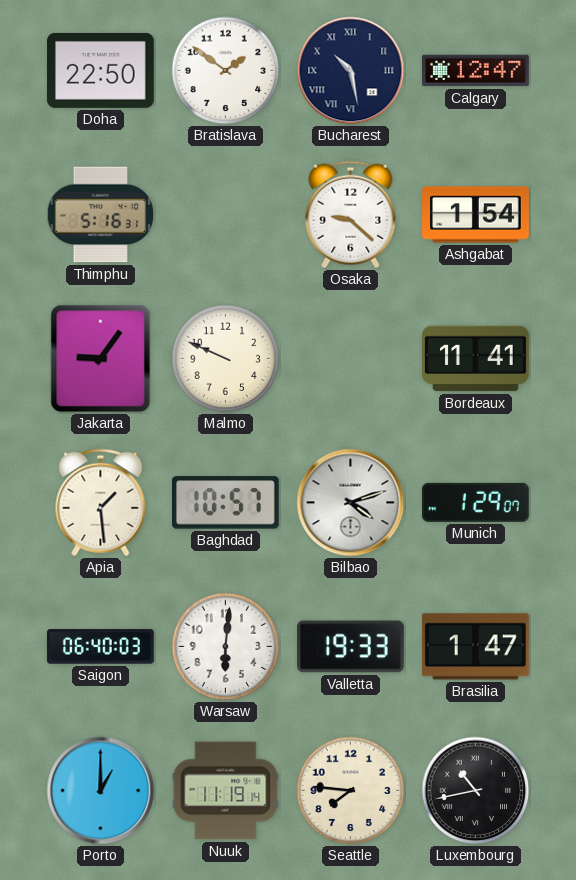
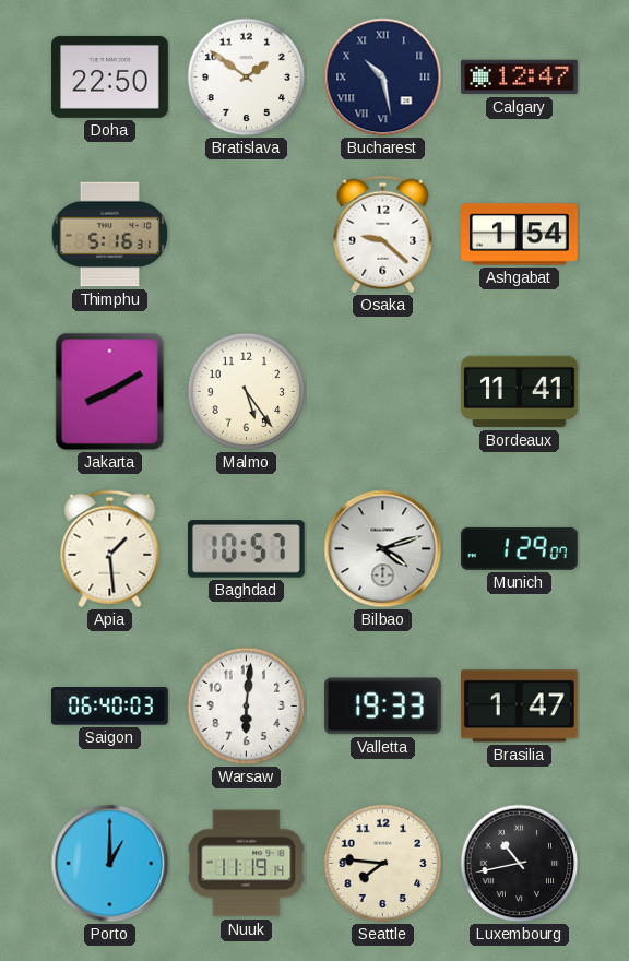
Jakarta: 9:06 -> 8:10
Malmo: 9:49 -> 5:24
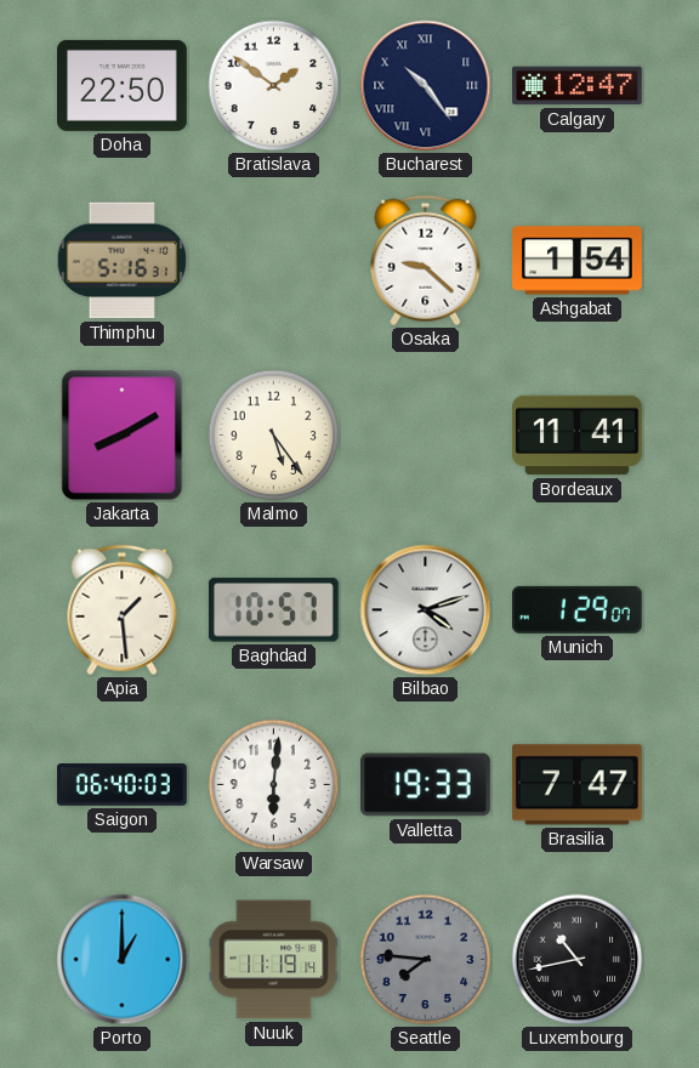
Bucharest: 10:28 -> 10:24
Brasilia: 1:47 -> 7:47
Seattle dial: cream -> grey
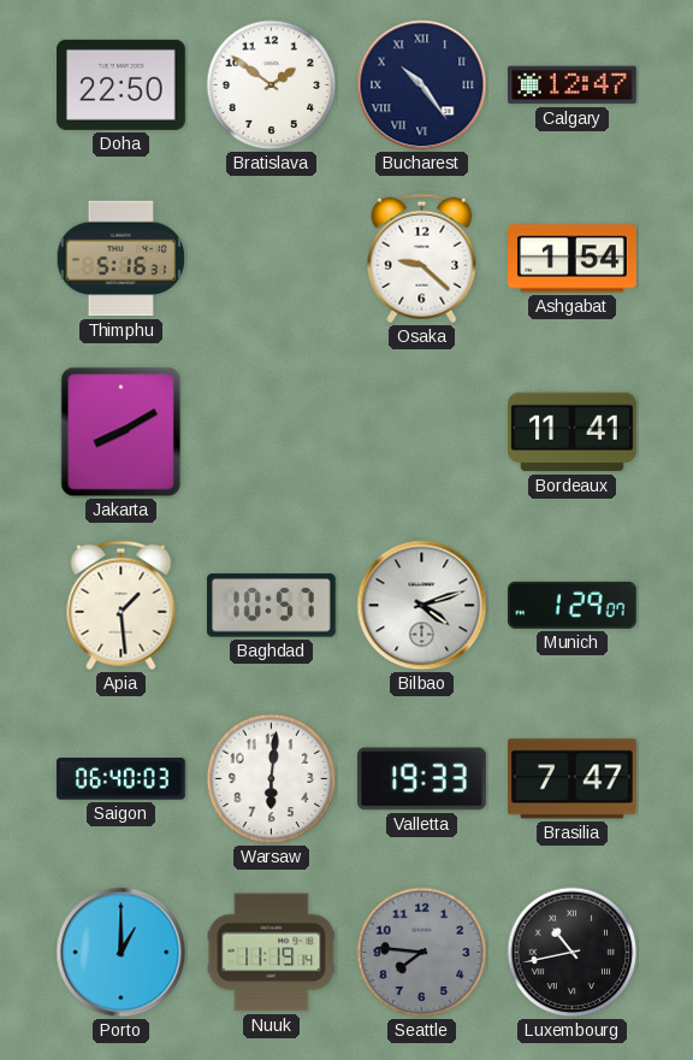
Malmo: 5:24 -> none
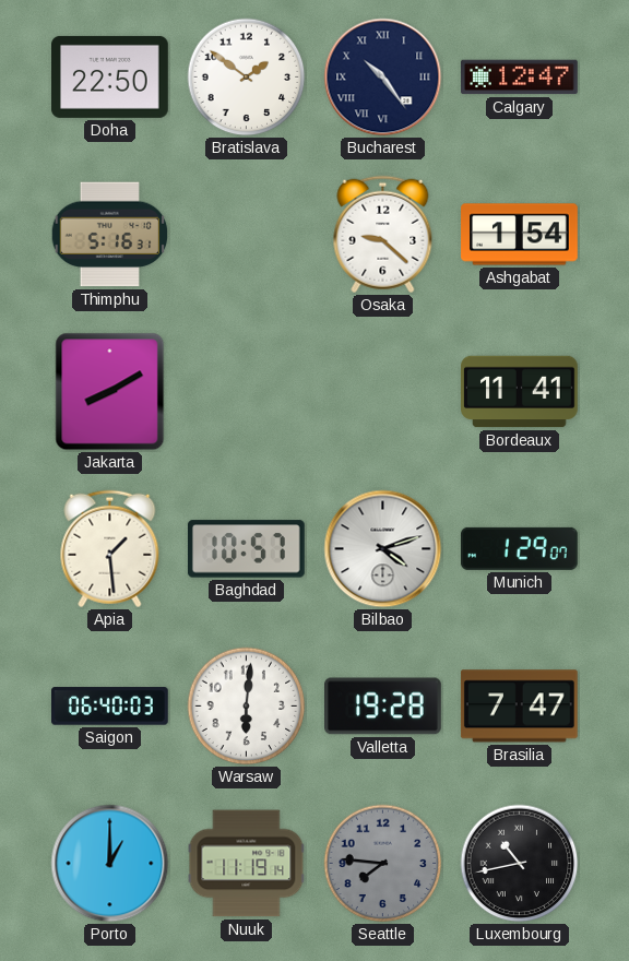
Valletta: 19:33 -> 19:28
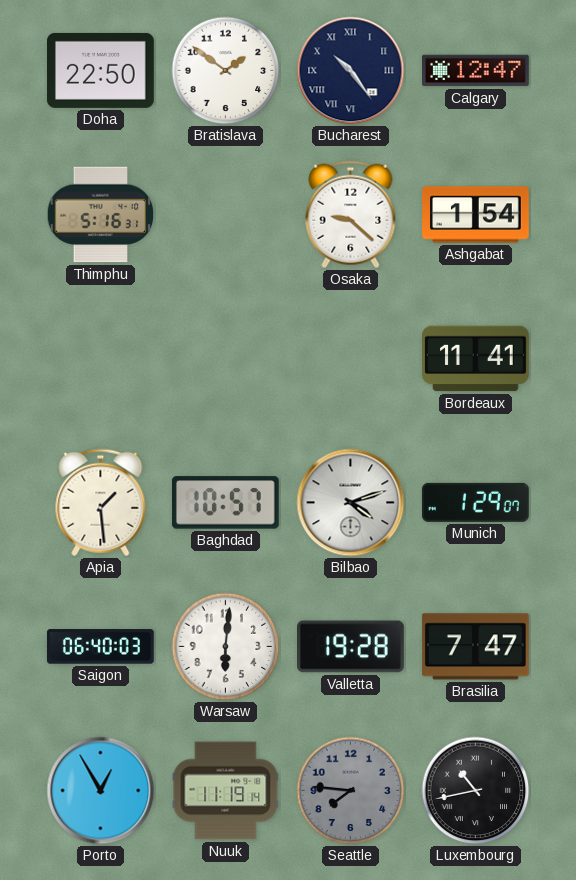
Jakarta: 8:10 -> none
Porto: 1:00 -> 12:55
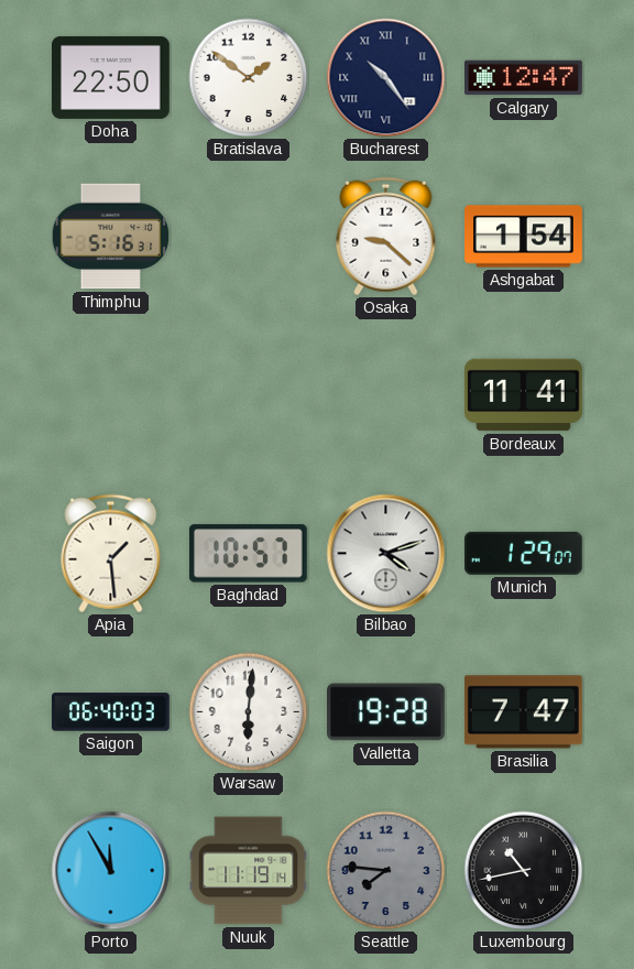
Porto: 12:55 -> 11:55
